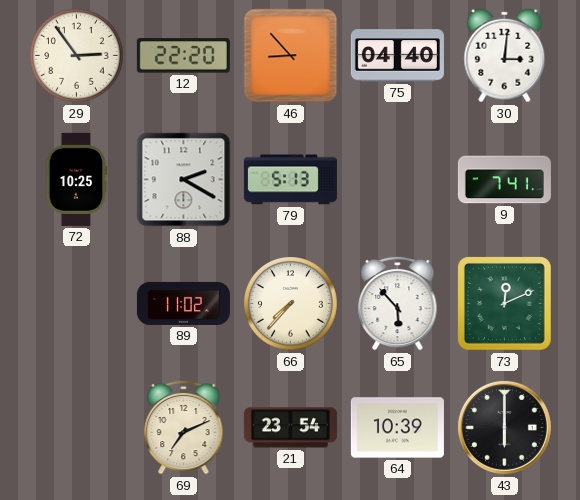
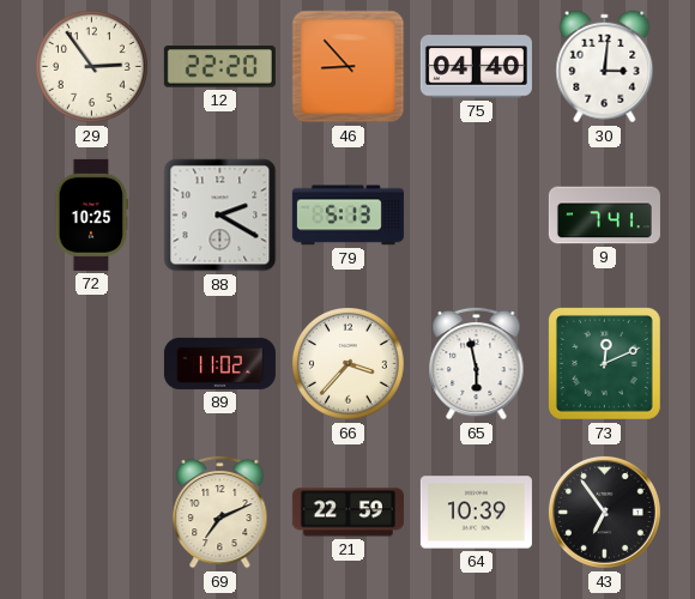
66: 7:37 -> 3:37
65: 5:53 -> 5:58
21: 23:54 -> 22:59
43: 6:00 -> 6:54
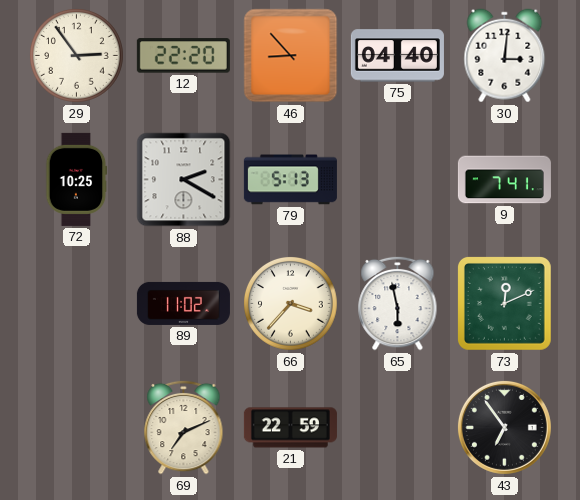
64: 10:39 -> none
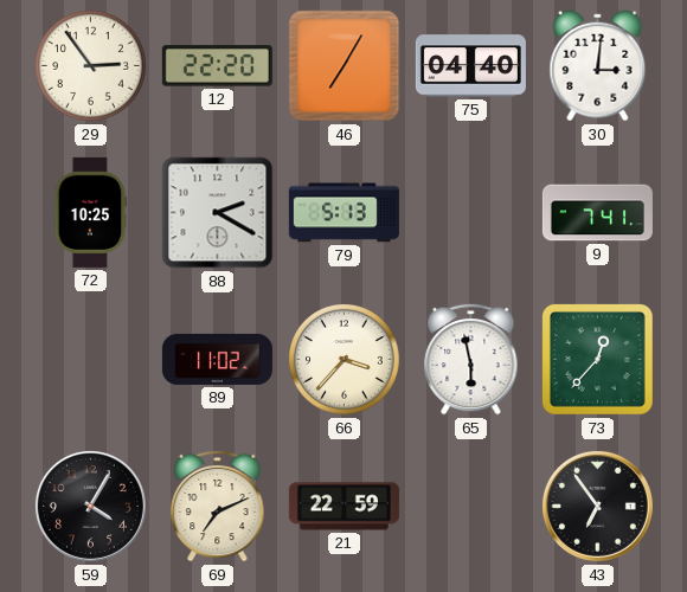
46: 8:53 -> 7:05
73: 12:11 -> 12:37
59: none -> 4:05
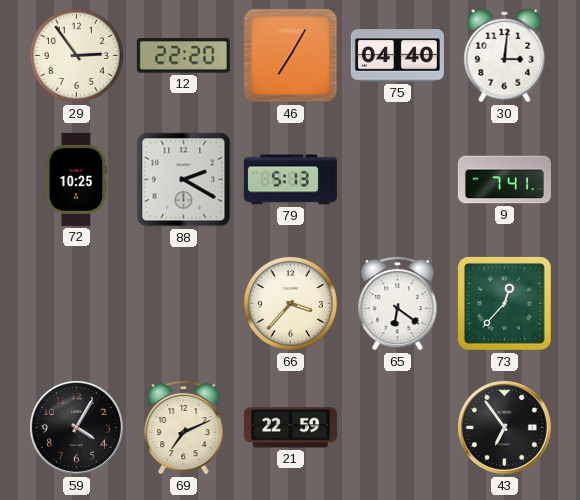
89: 11:02 -> none
65: 5:58 -> 6:21
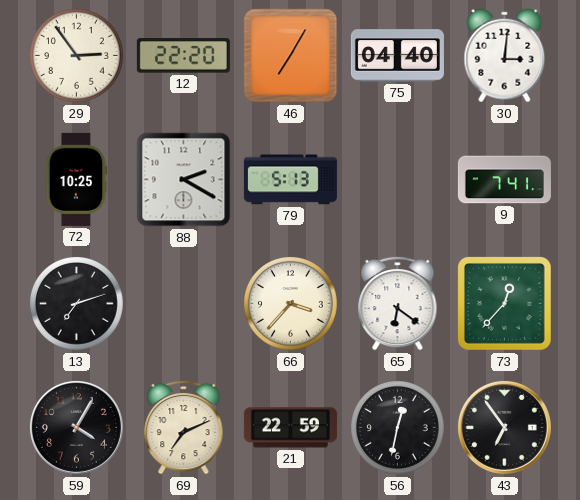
13: none -> 7:12
56: none -> 12:32
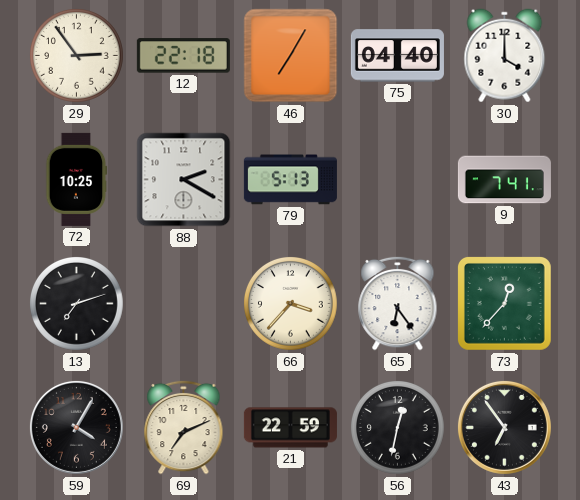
12: 22:20 -> 22:18
30: 3:01 -> 4:00
65: 6:21 -> 6:24
